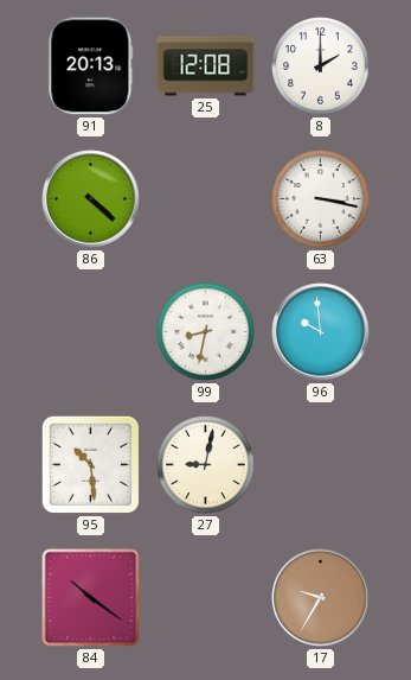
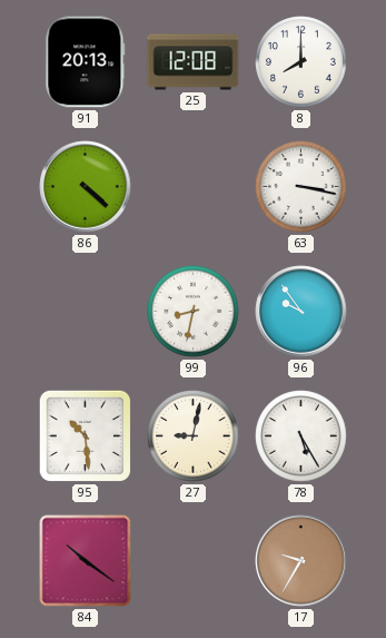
8: 2:00 -> 8:00
96: 9:59 -> 9:54
78: none -> 5:25
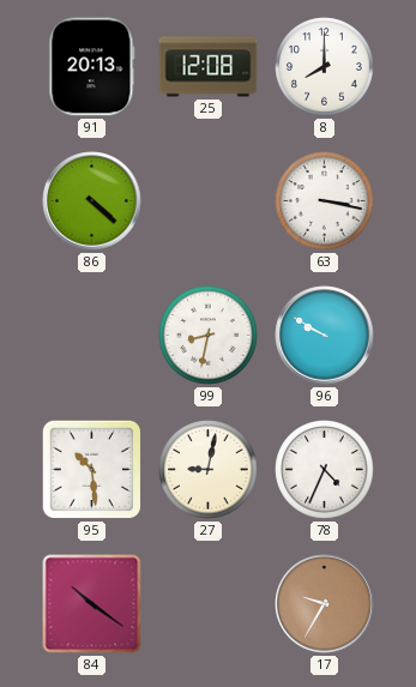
96: 9:54 -> 9:50
78: 5:25 -> 4:34
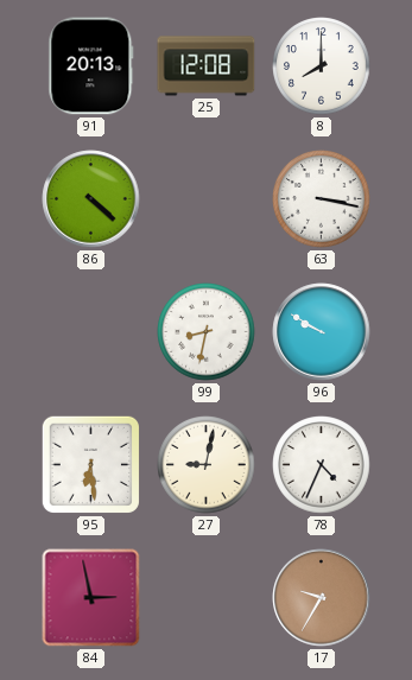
95: 10:29 -> 6:29
84: 10:21 -> 2:58
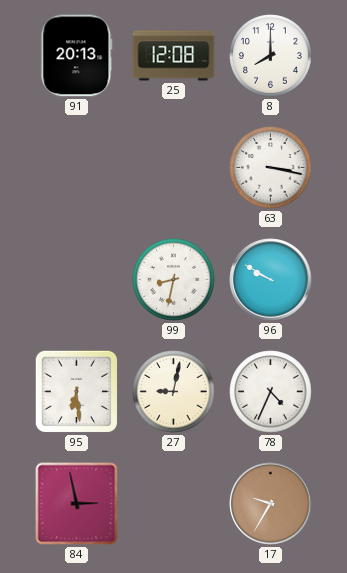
86: 4:22 -> none
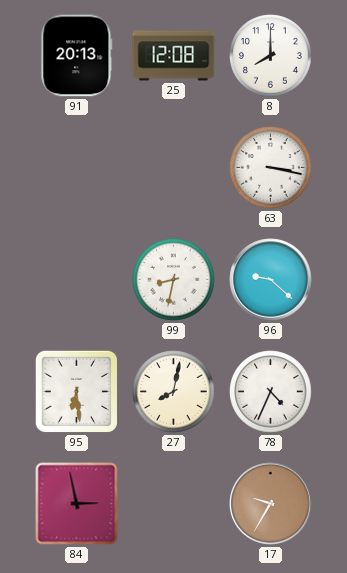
96: 9:50 -> 9:22
27: 9:02 -> 8:02
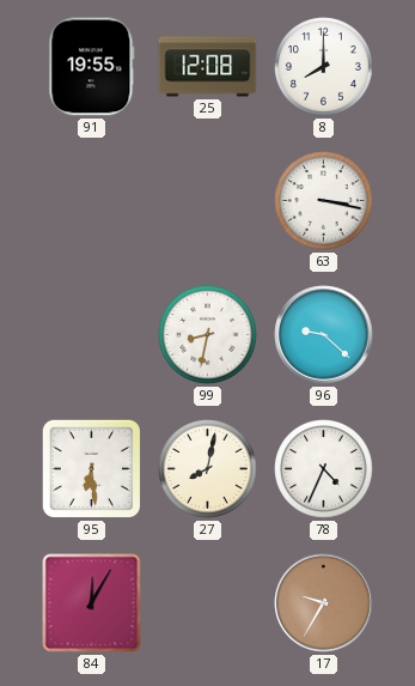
91: 20:13 -> 19:55
84: 2:58 -> 12:05
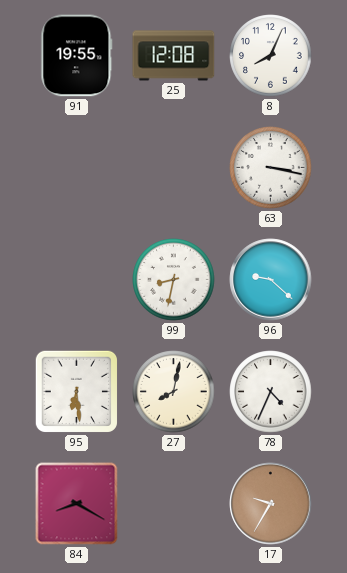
8: 8:00 -> 8:04
84: 12:05 -> 8:20
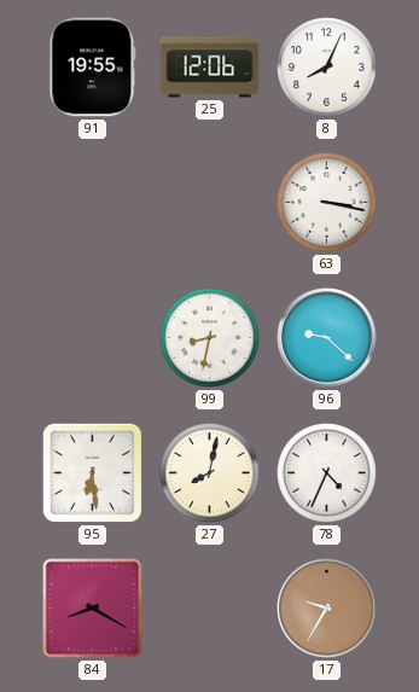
25: 12:08 -> 12:06
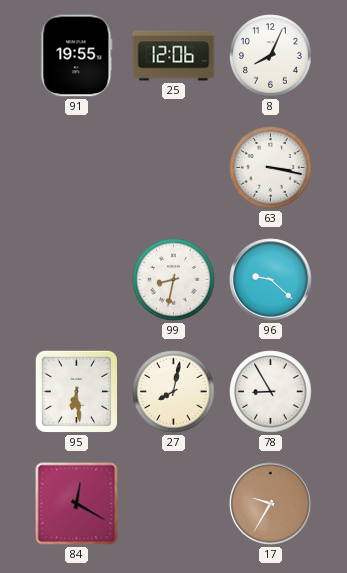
78: 4:34 -> 8:55
84: 8:20 -> 12:20
